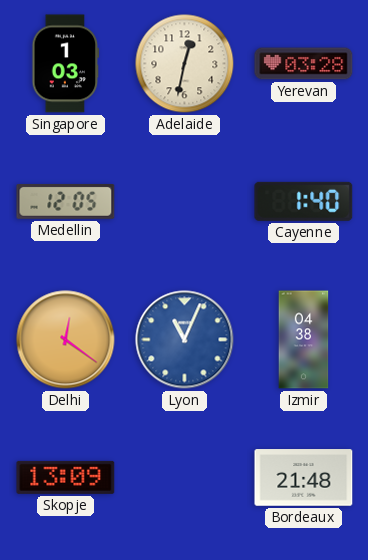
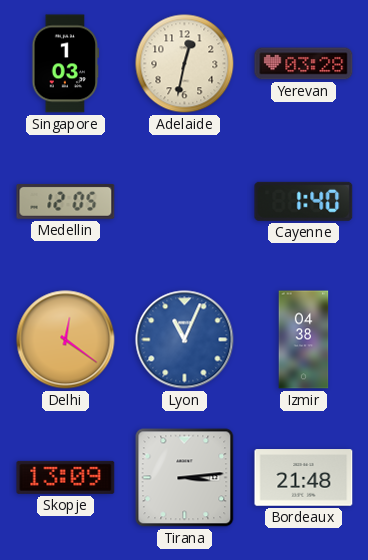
Tirana: none -> 3:14
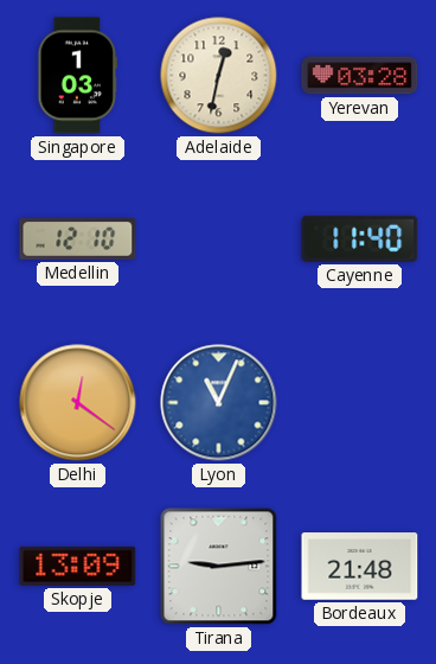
Medellin: 12:05 -> 12:10
Cayenne: 1:40 -> 11:40
Izmir: 04:38 -> none
Tirana: 3:14 -> 9:14
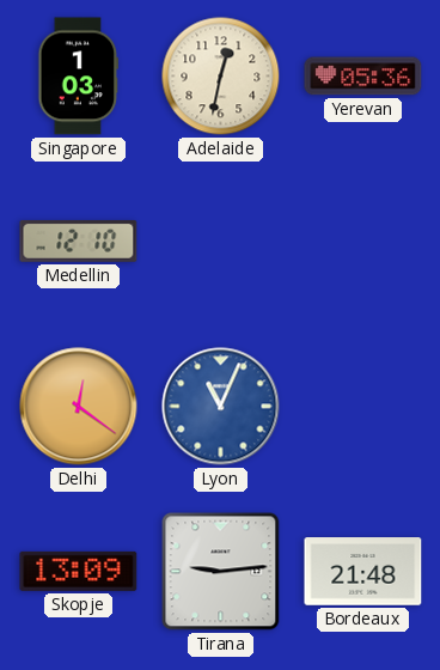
Yerevan: 03:28 -> 05:36
Cayenne: 11:40 -> none
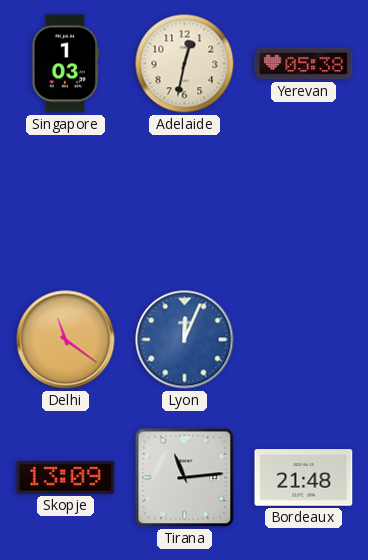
Yerevan: 05:36 -> 05:38
Medellin: 12:10 -> none
Delhi: 12:21 -> 11:21
Lyon: 11:04 -> 12:04
Tirana: 9:14 -> 11:14
